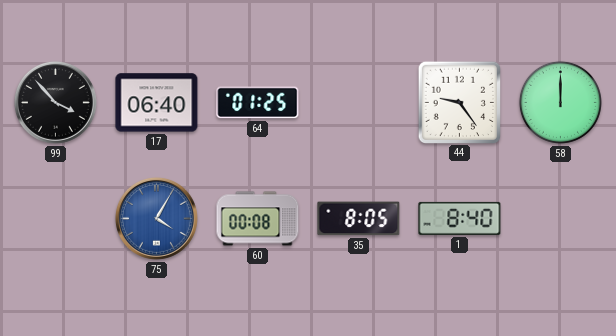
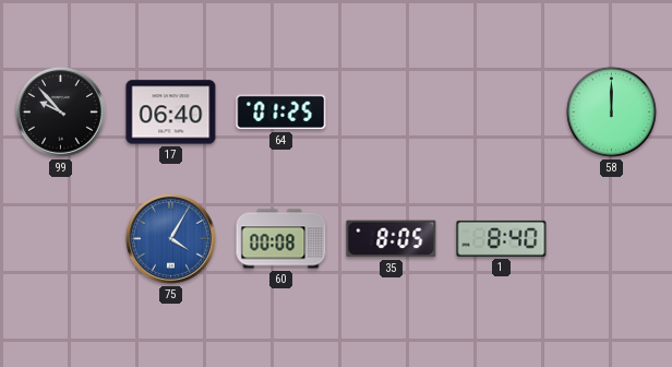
99: 3:53 -> 9:53
44: 9:24 -> none
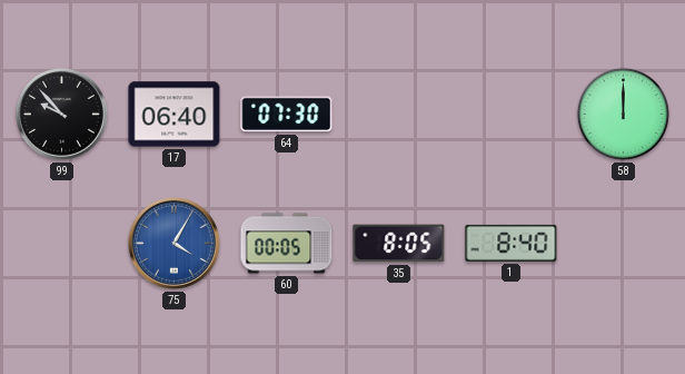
64: 01:25 -> 07:30
60: 00:08 -> 00:05
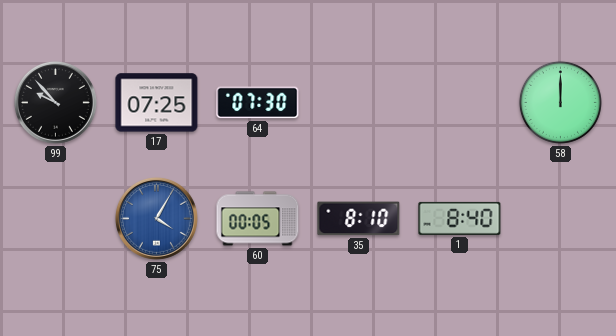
17: 06:40 -> 07:25
35: 8:05 -> 8:10
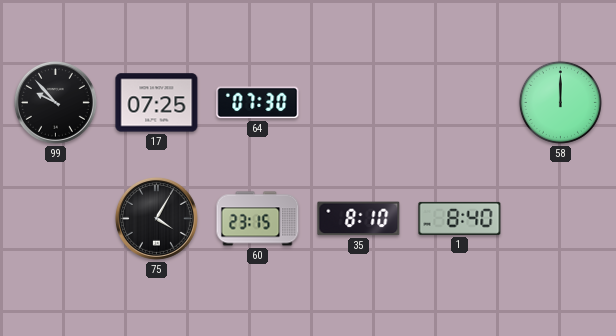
75 dial: blue -> black
60: 00:05 -> 23:15
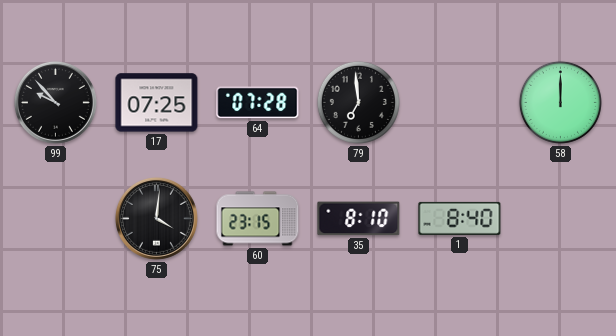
64: 07:30 -> 07:28
79: none -> 6:59
75: 4:05 -> 4:01
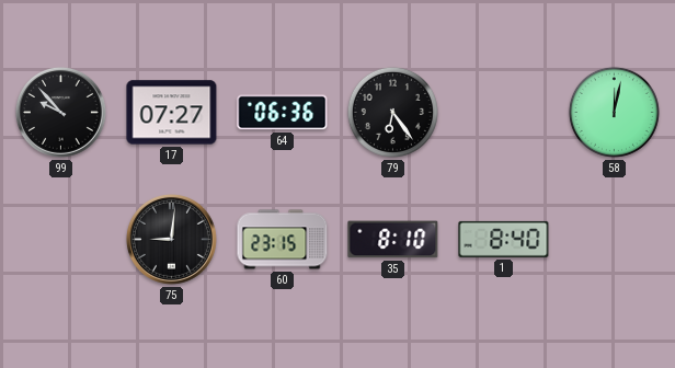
17: 07:25 -> 07:27
64: 07:28 -> 06:36
79: 6:59 -> 6:24
58: 12:00 -> 12:02
75: 4:01 -> 9:01
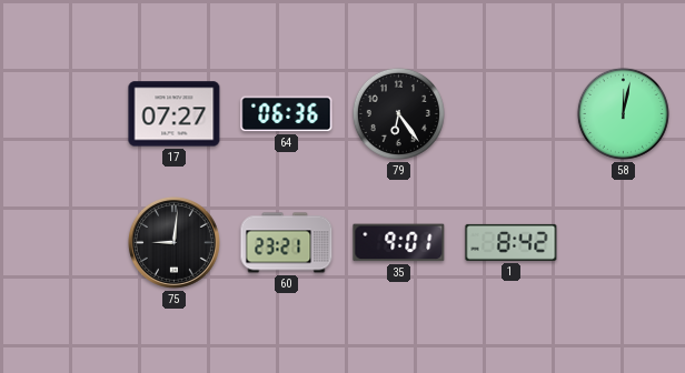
99: 9:53 -> none
60: 23:15 -> 23:21
35: 8:10 -> 9:01
1: 8:40 -> 8:42
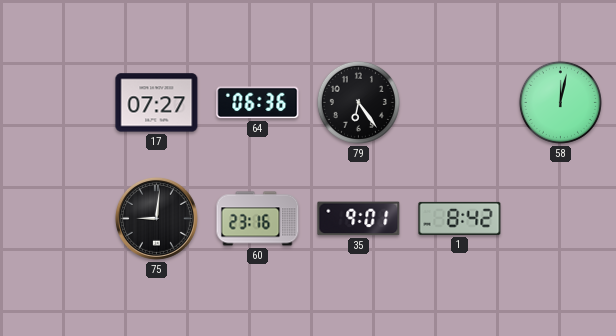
60: 23:21 -> 23:16
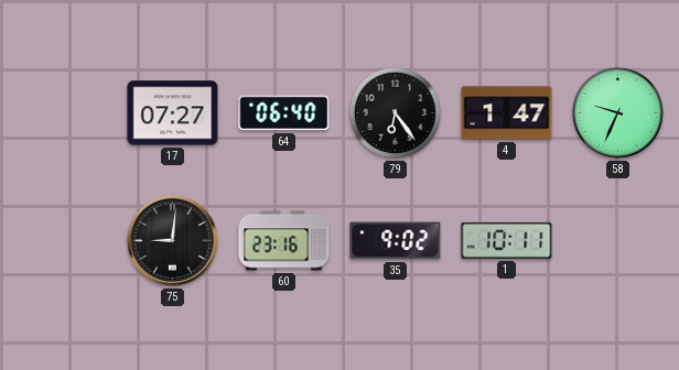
64: 06:36 -> 06:40
4: none -> 1:47
58: 12:02 -> 9:34
35: 9:01 -> 9:02
1: 8:42 -> 10:11
